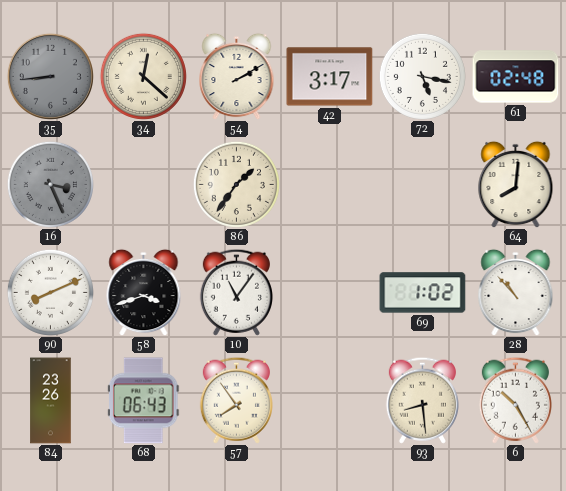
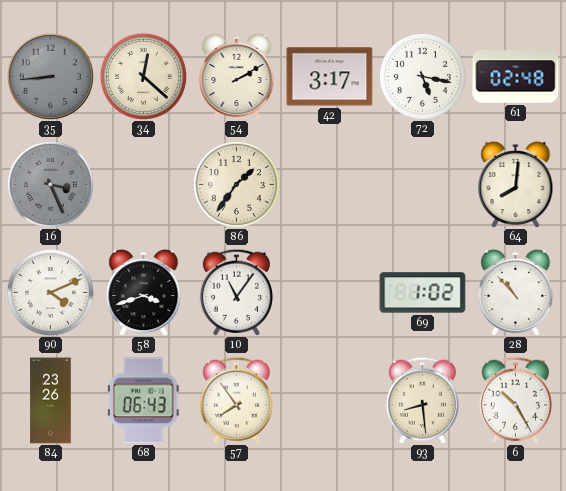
90: 8:11 -> 4:11
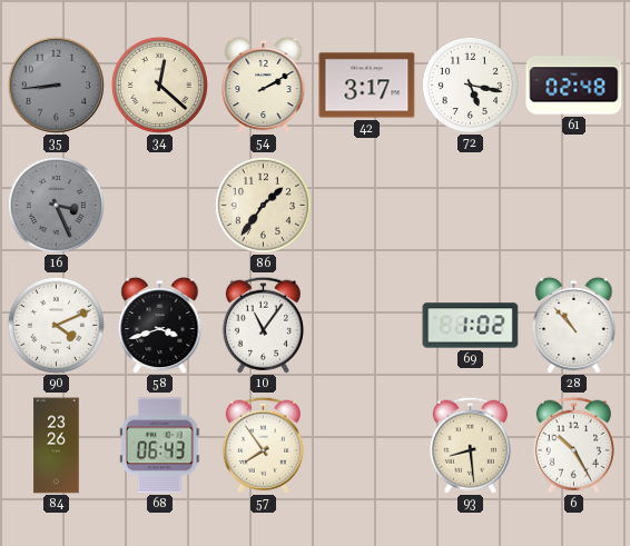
64: 8:01 -> none
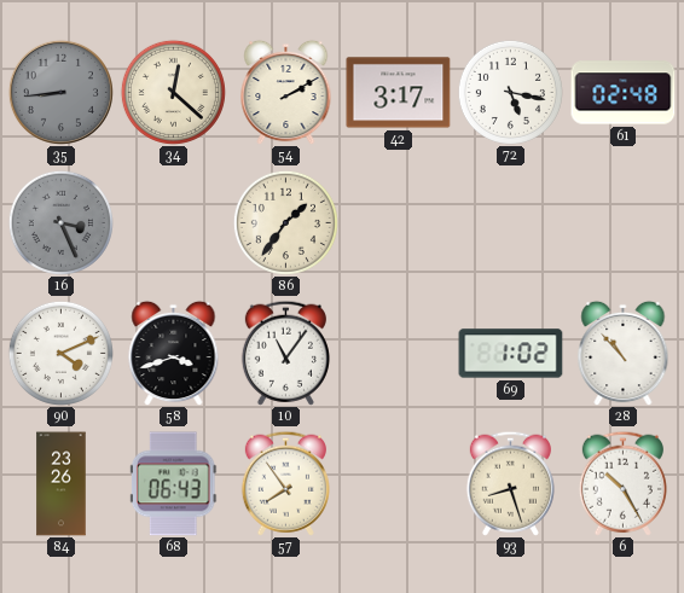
93: 8:29 -> 8:27
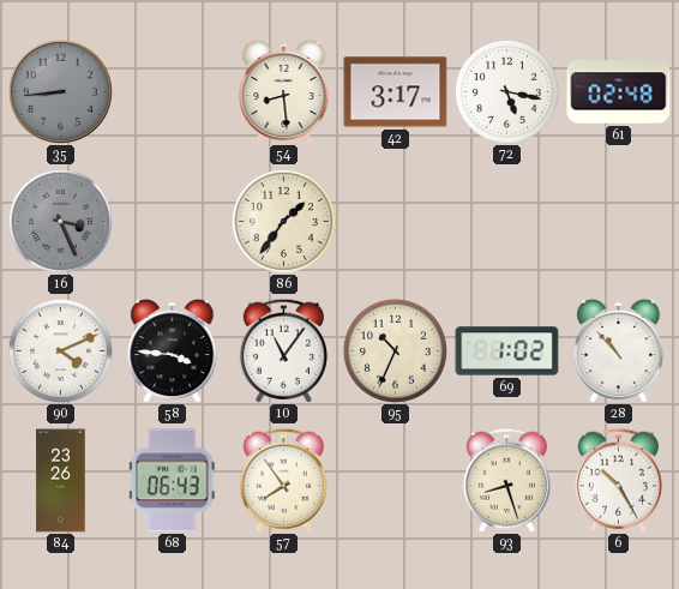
34: 12:22 -> none
54: 2:10 -> 8:29
58: 3:42 -> 3:46
95: none -> 10:34
